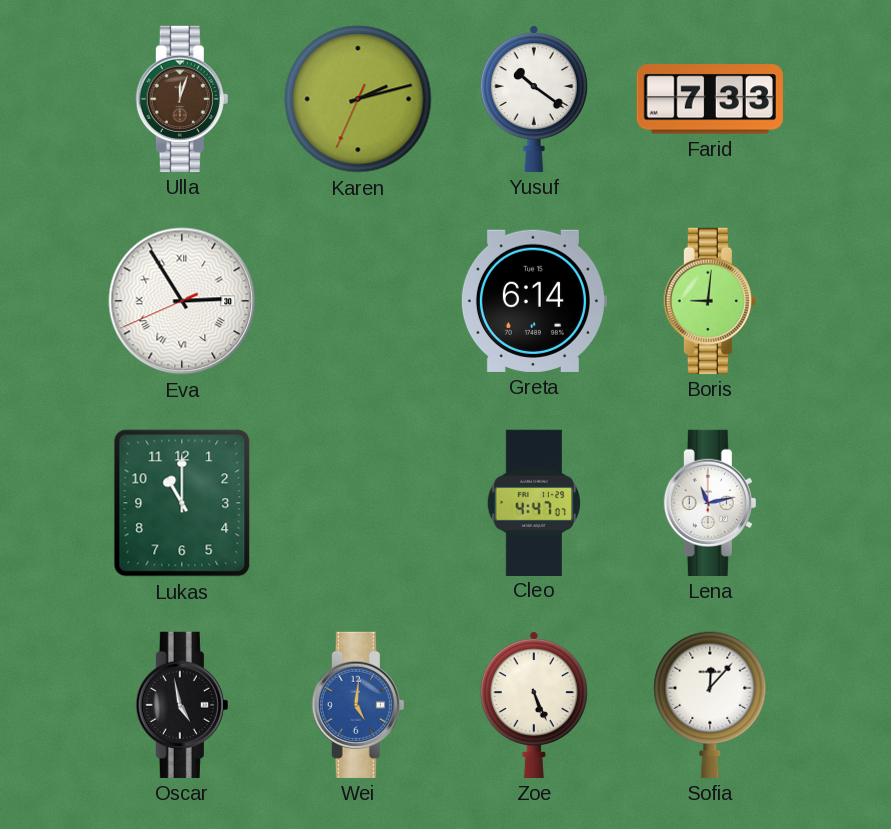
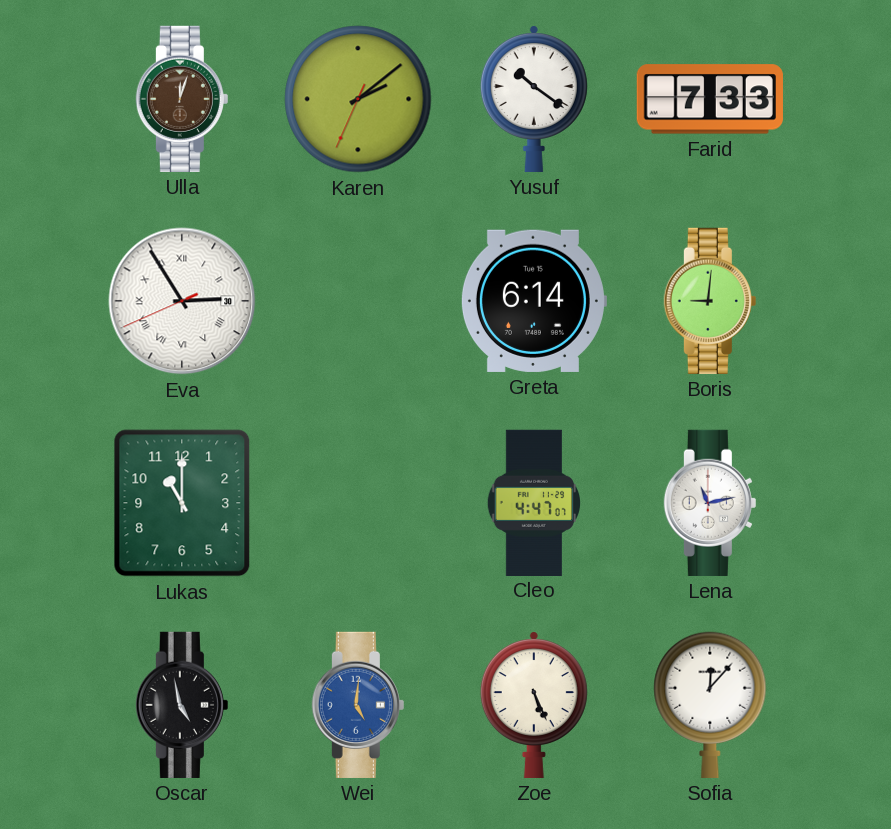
Karen: 2:12 -> 2:08
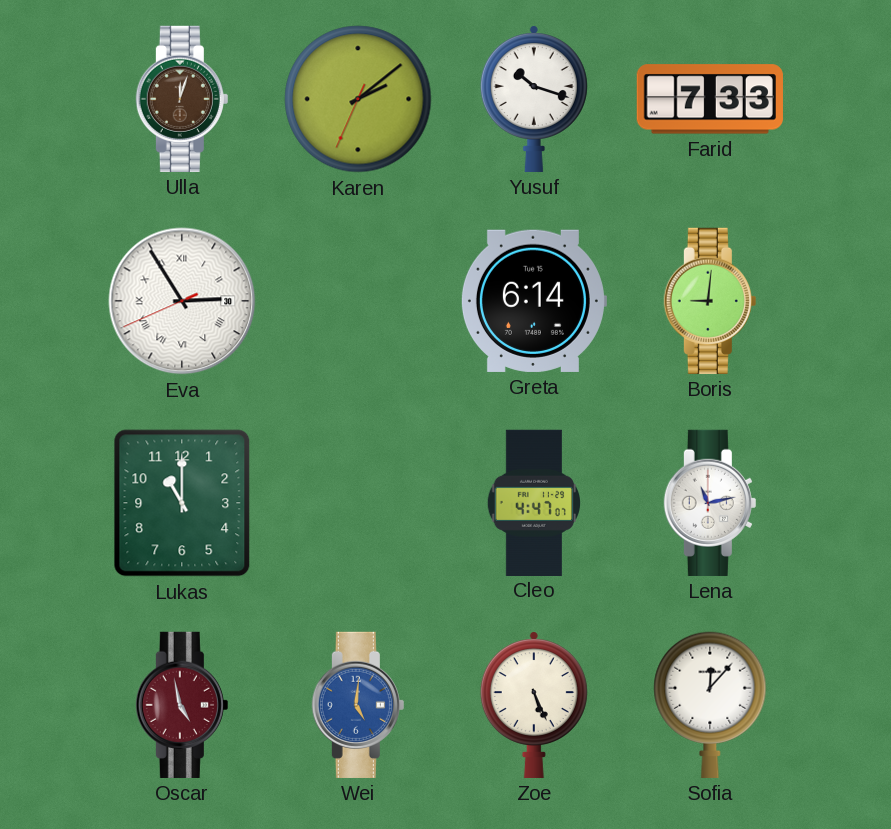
Yusuf: 10:21 -> 10:18
Oscar dial: black -> burgundy
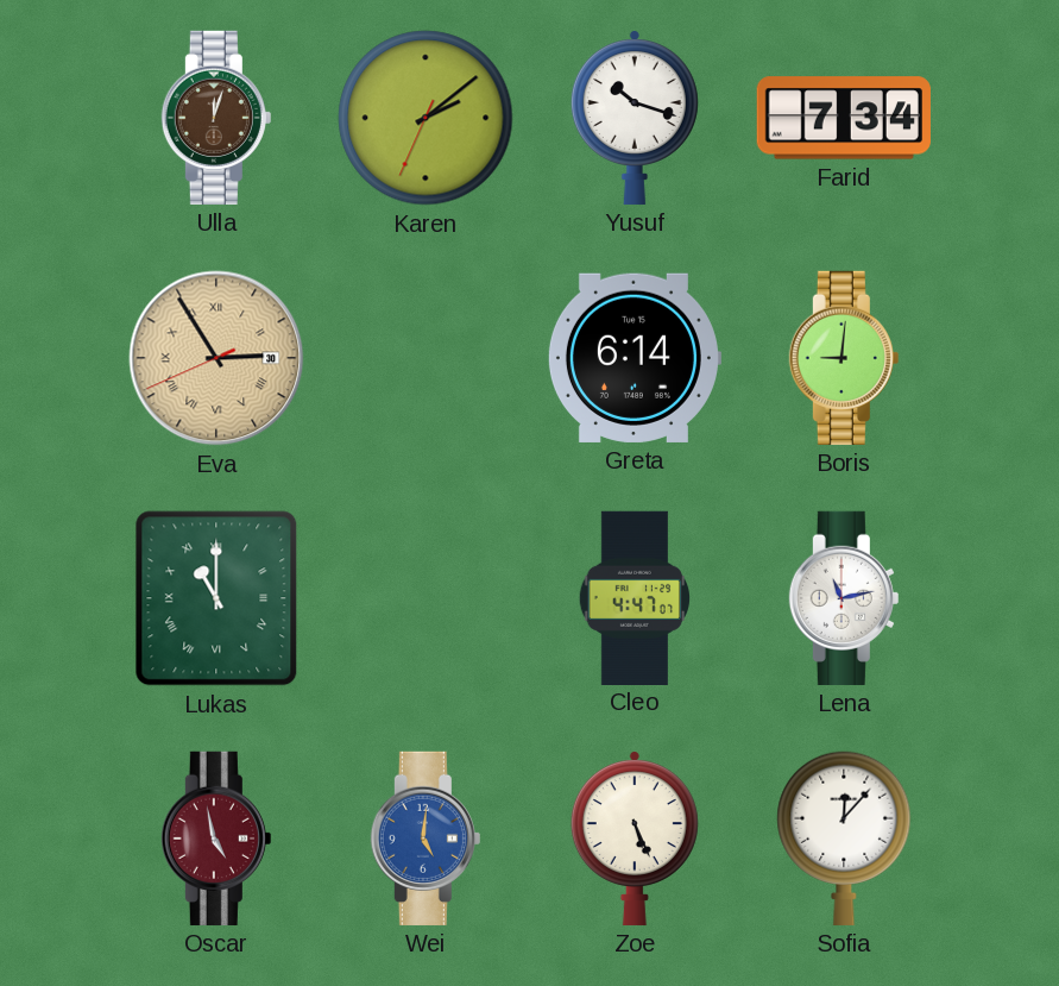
Farid: 7:33 -> 7:34
Eva dial: white -> champagne
Lukas numerals: Arabic -> Roman
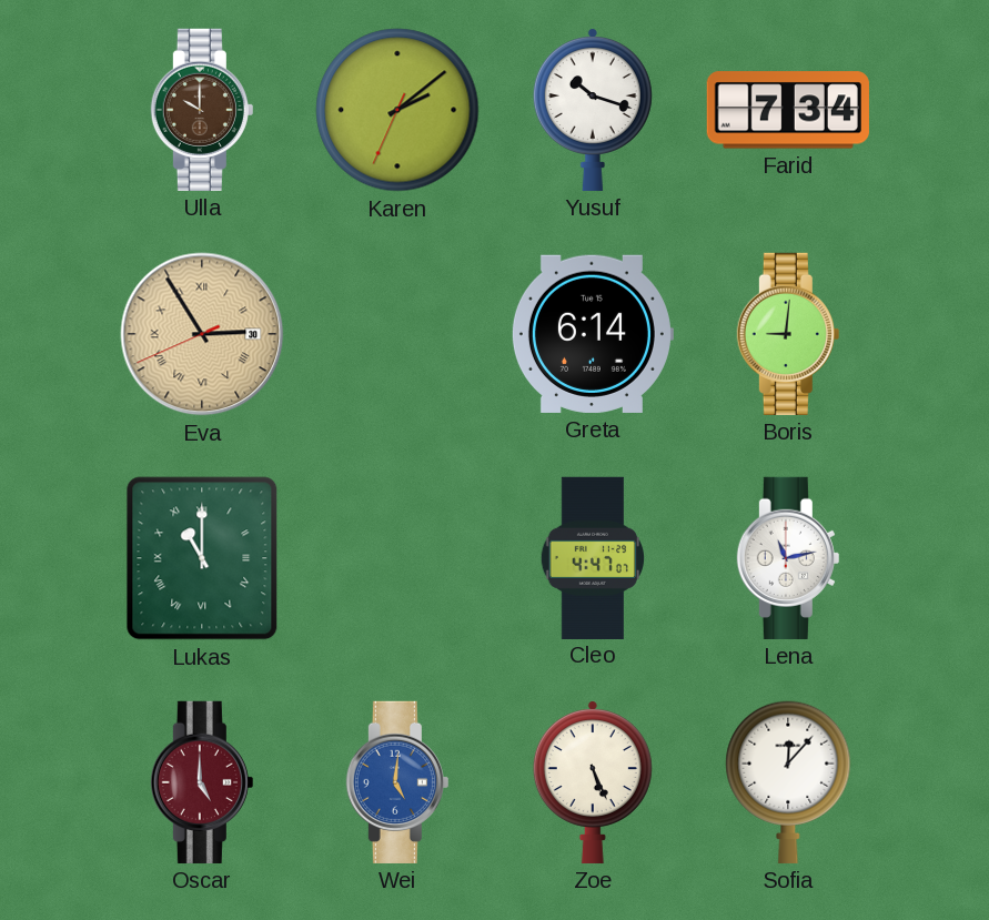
Ulla: 12:03 -> 10:00
Oscar: 4:58 -> 5:00
